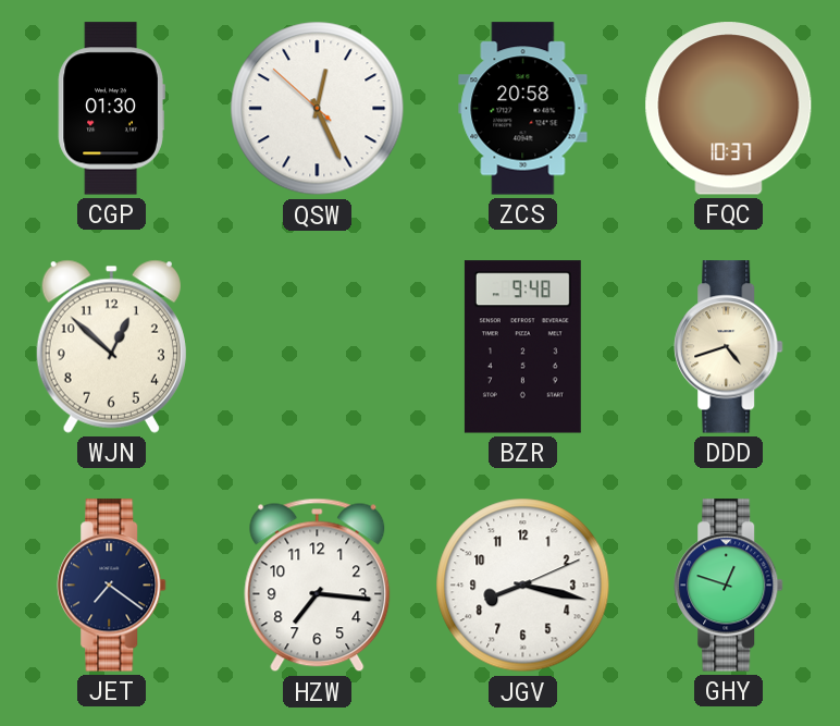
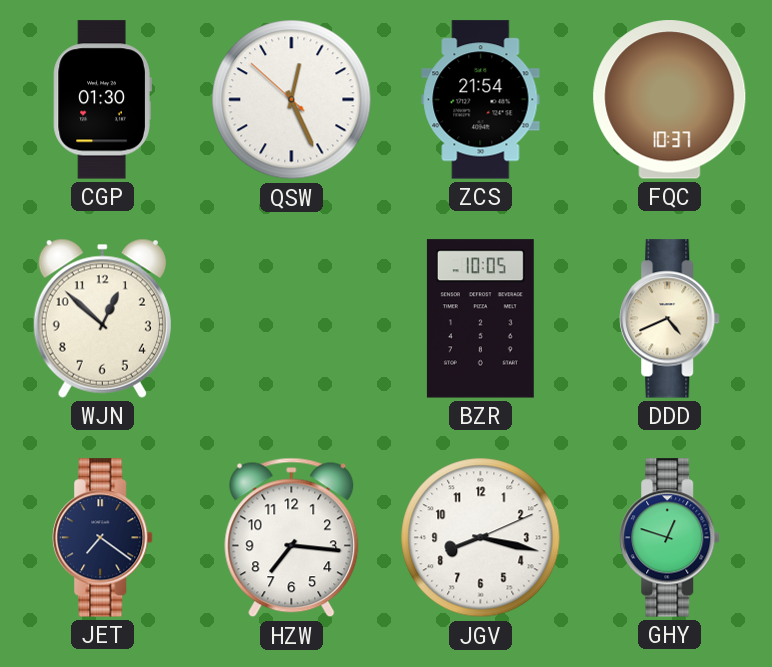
ZCS: 20:58 -> 21:54
BZR: 9:48 -> 10:05
DDD: 4:42 -> 4:41
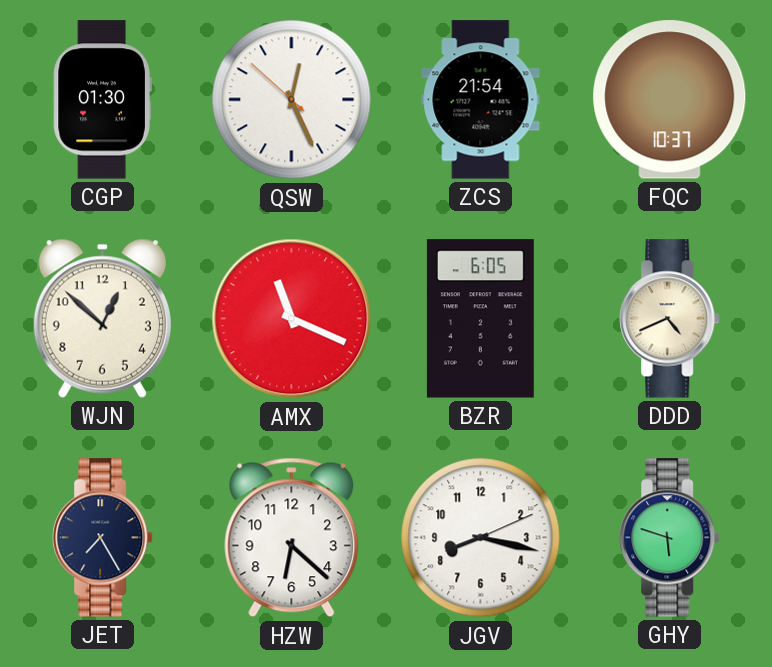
AMX: none -> 11:19
BZR: 10:05 -> 6:05
JET: 7:21 -> 7:25
HZW: 7:16 -> 6:22
GHY: 12:48 -> 5:48
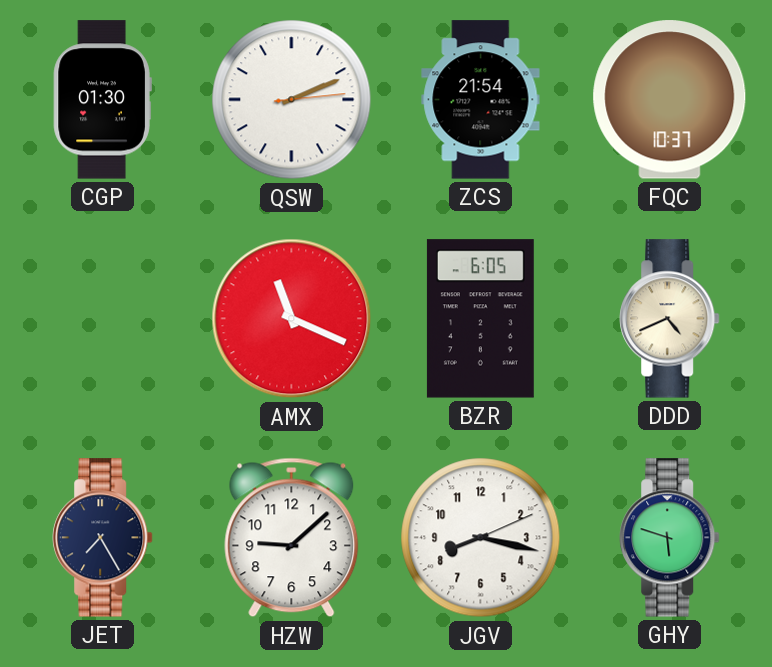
QSW: 12:25 -> 2:11
WJN: 12:52 -> none
HZW: 6:22 -> 9:08
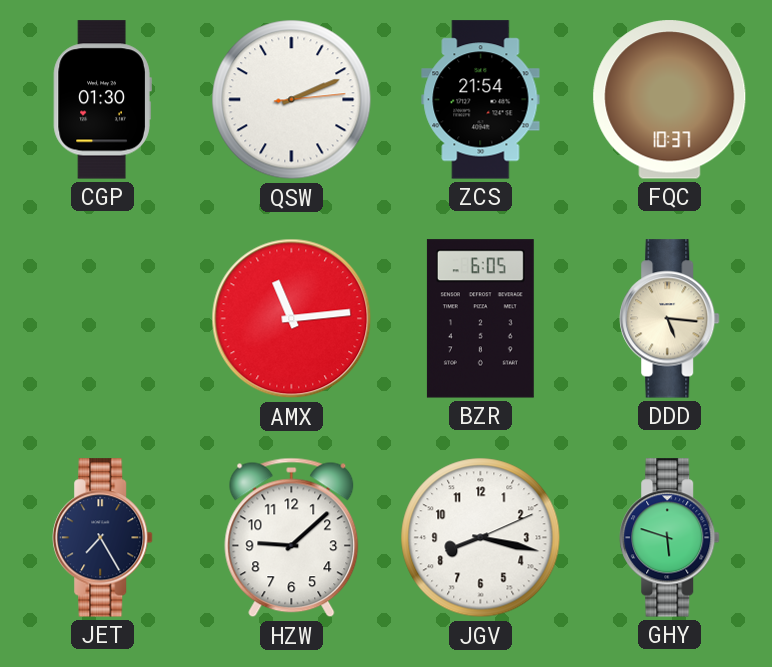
AMX: 11:19 -> 11:14
DDD: 4:41 -> 5:16
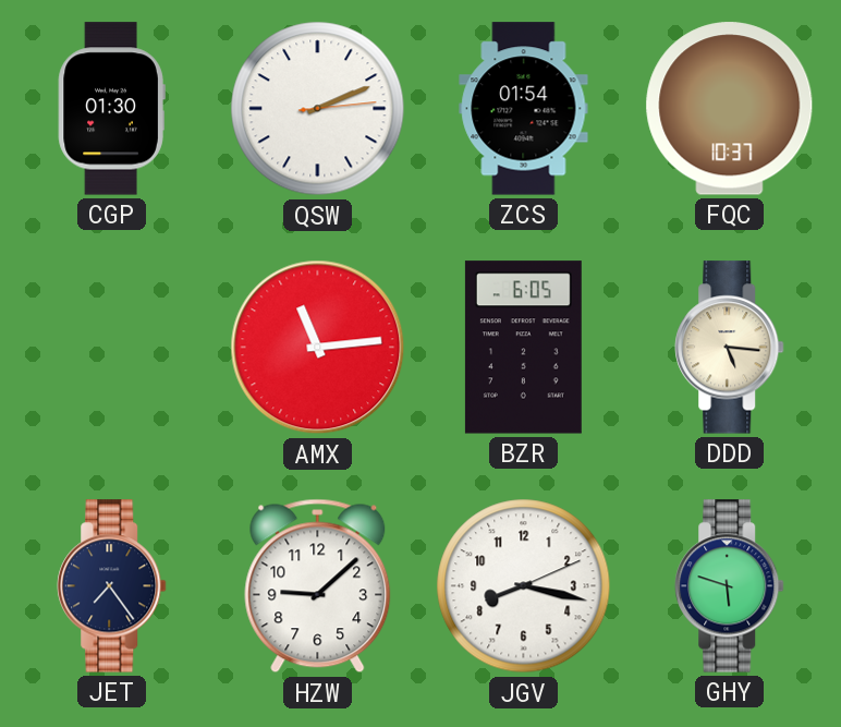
ZCS: 21:54 -> 01:54
JET: 7:25 -> 7:24
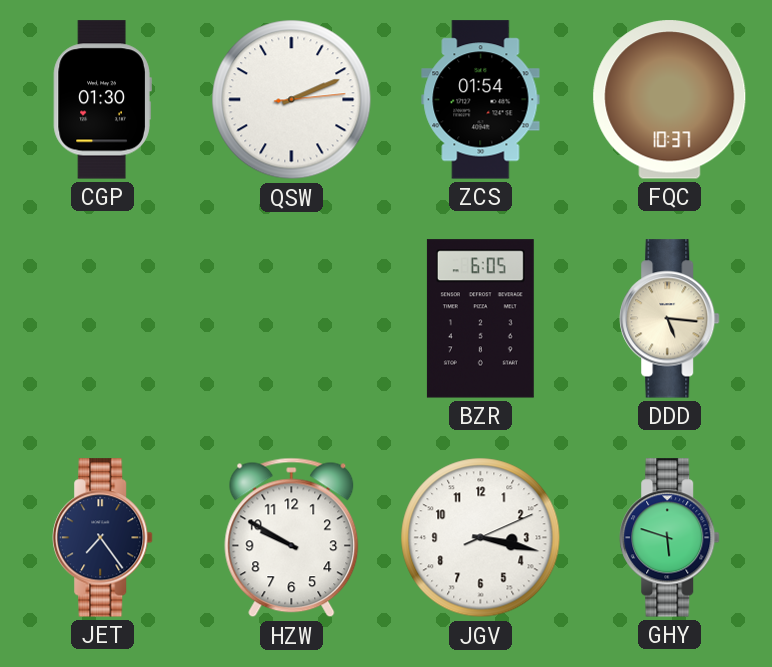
AMX: 11:14 -> none
HZW: 9:08 -> 9:50
JGV: 8:17 -> 3:17
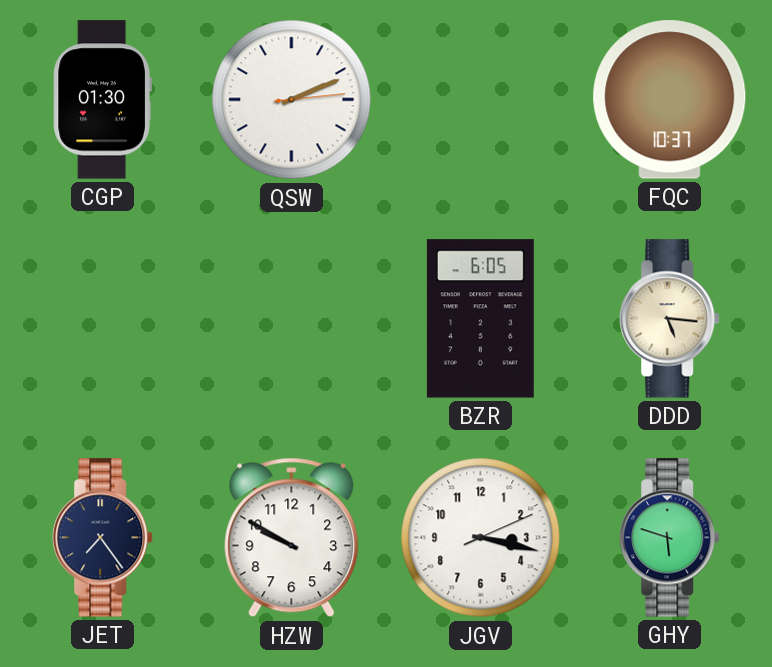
ZCS: 01:54 -> none
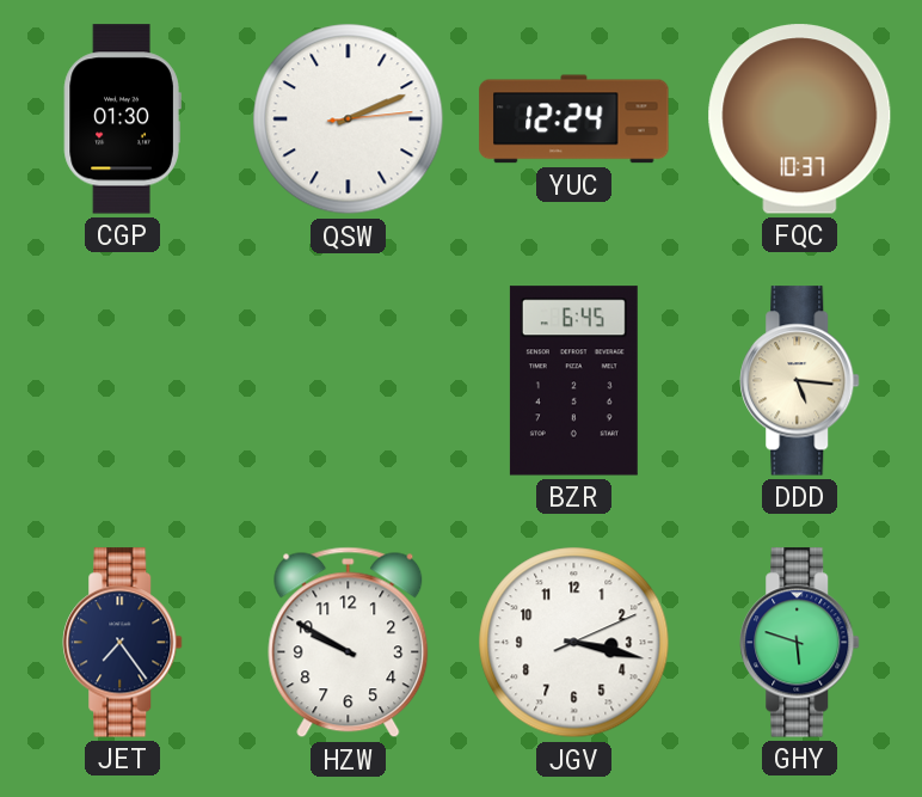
YUC: none -> 12:24
BZR: 6:05 -> 6:45
